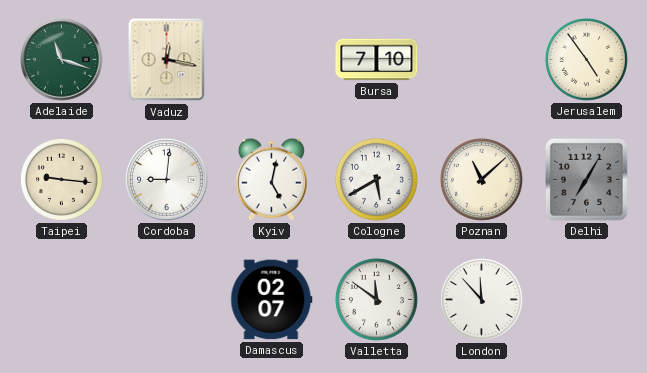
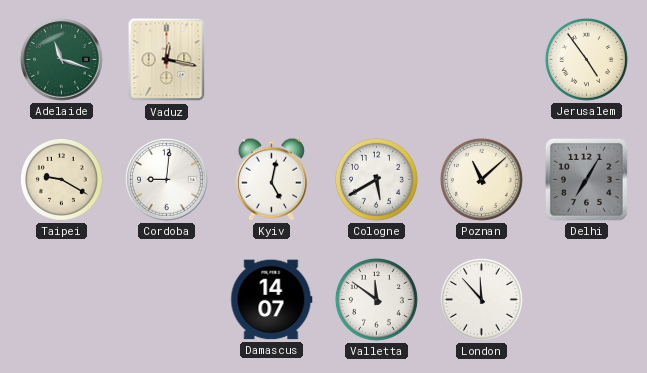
Bursa: 7:10 -> none
Taipei: 9:16 -> 9:20
Damascus: 02:07 -> 14:07
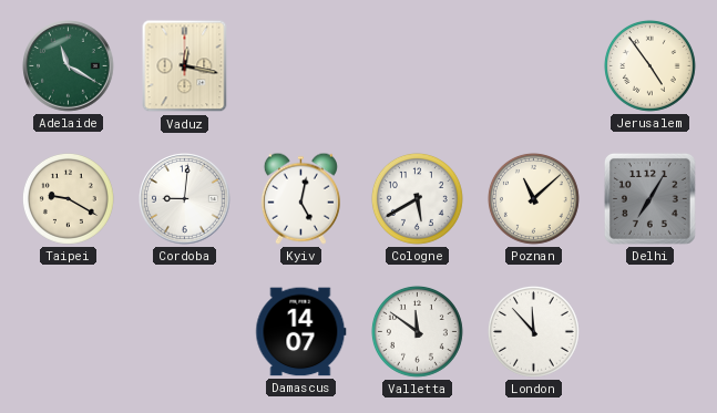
Adelaide: 11:18 -> 11:20
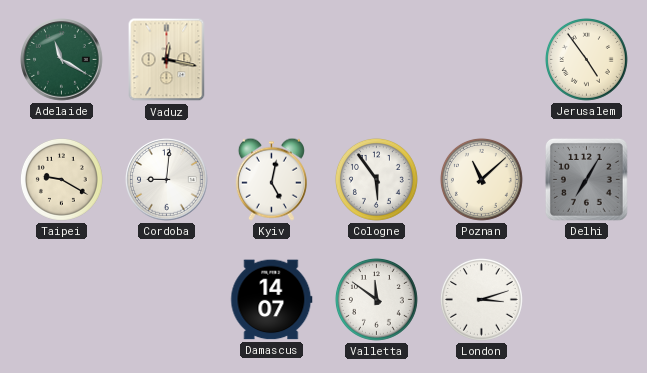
Cologne: 5:40 -> 5:54
London: 11:53 -> 3:12
